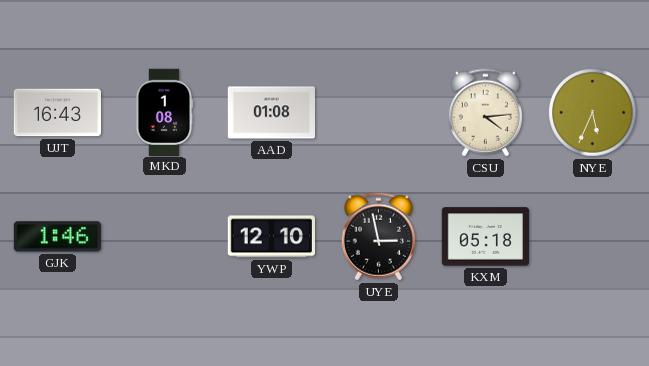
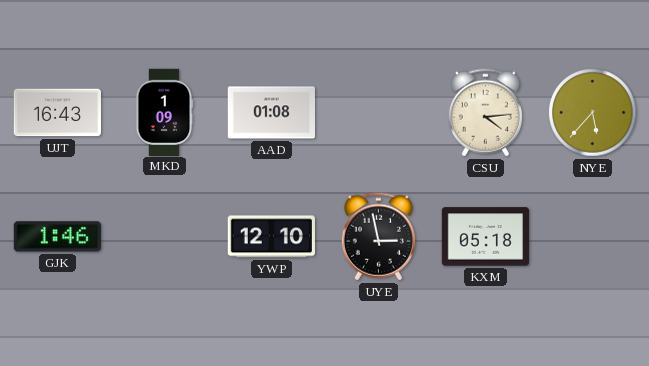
MKD: 1:08 -> 1:09
NYE: 5:34 -> 5:37
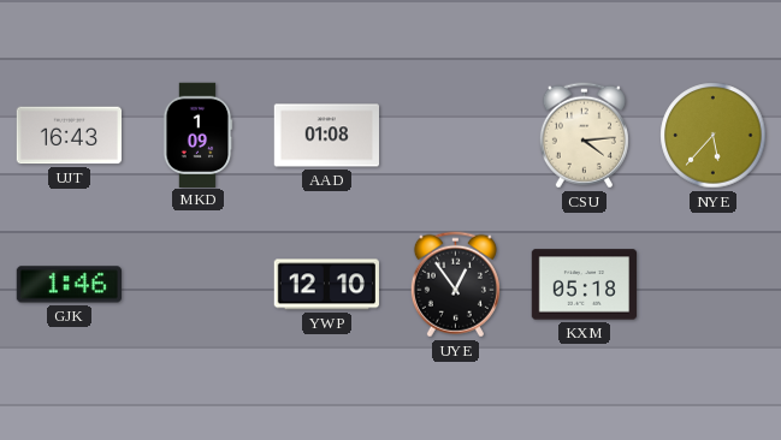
UYE: 2:58 -> 12:54
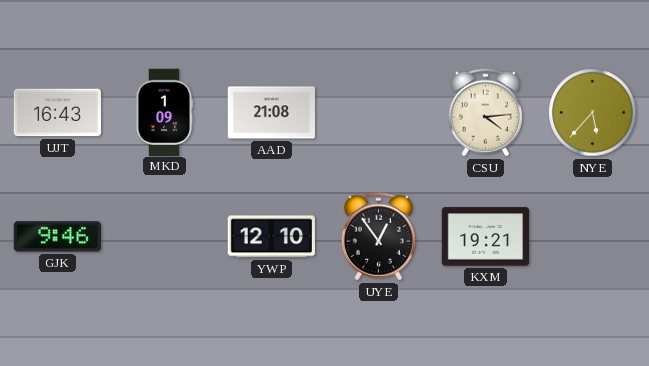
AAD: 01:08 -> 21:08
GJK: 1:46 -> 9:46
KXM: 05:18 -> 19:21
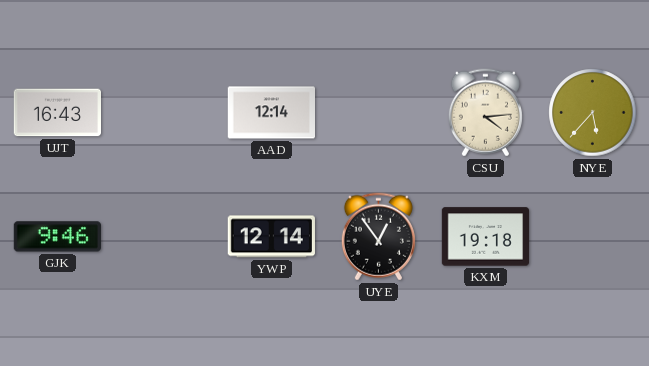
MKD: 1:09 -> none
AAD: 21:08 -> 12:14
YWP: 12:10 -> 12:14
KXM: 19:21 -> 19:18
